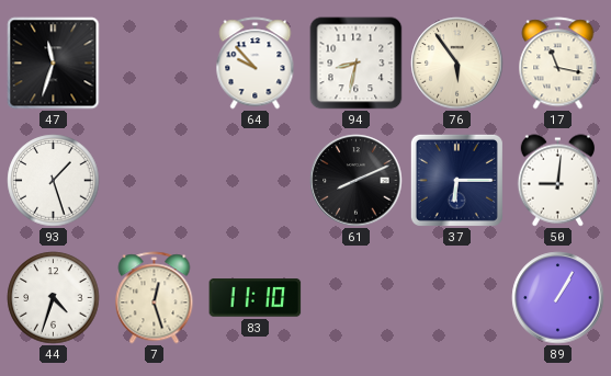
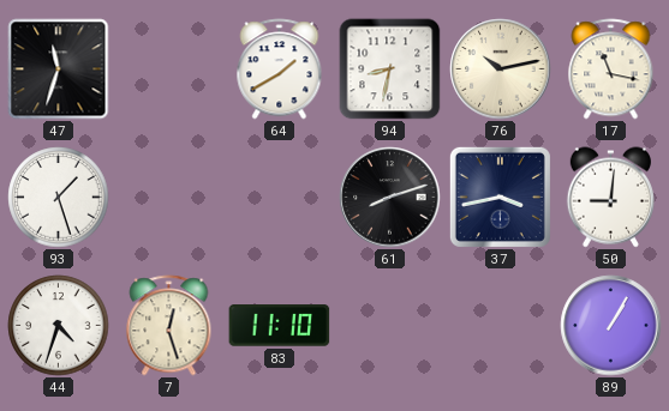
64: 9:53 -> 1:40
76: 5:54 -> 10:13
61: 8:11 -> 8:12
37: 6:15 -> 3:43
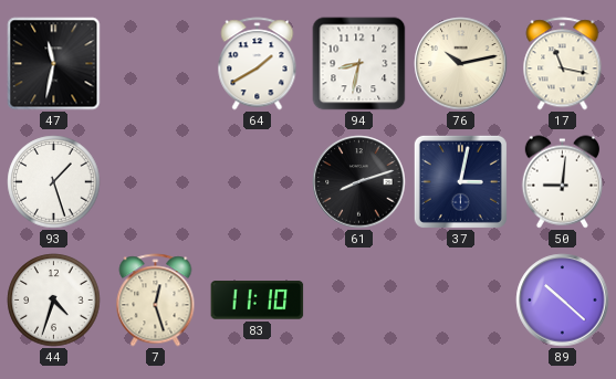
47: 11:33 -> 11:32
37: 3:43 -> 3:02
89: 1:05 -> 10:22
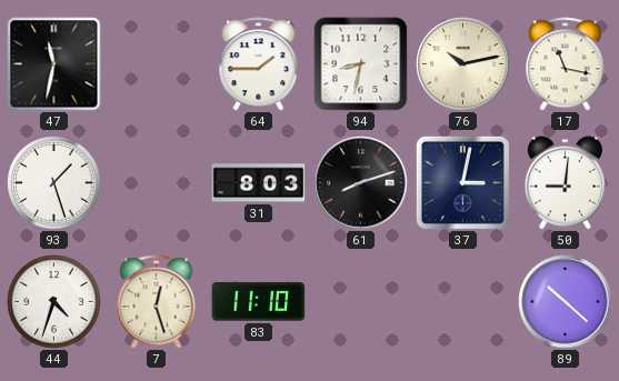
64: 1:40 -> 1:45
31: none -> 8:03
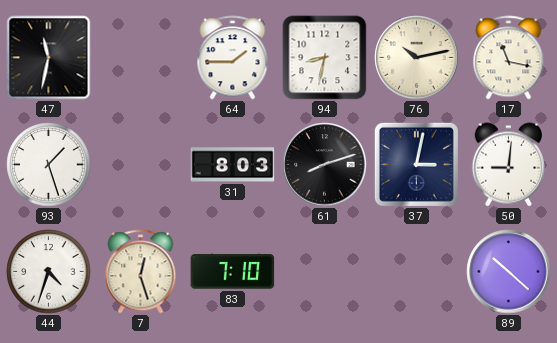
83: 11:10 -> 7:10
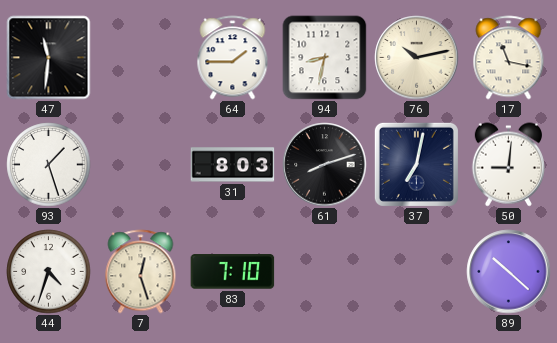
47: 11:32 -> 11:31
37: 3:02 -> 7:02
